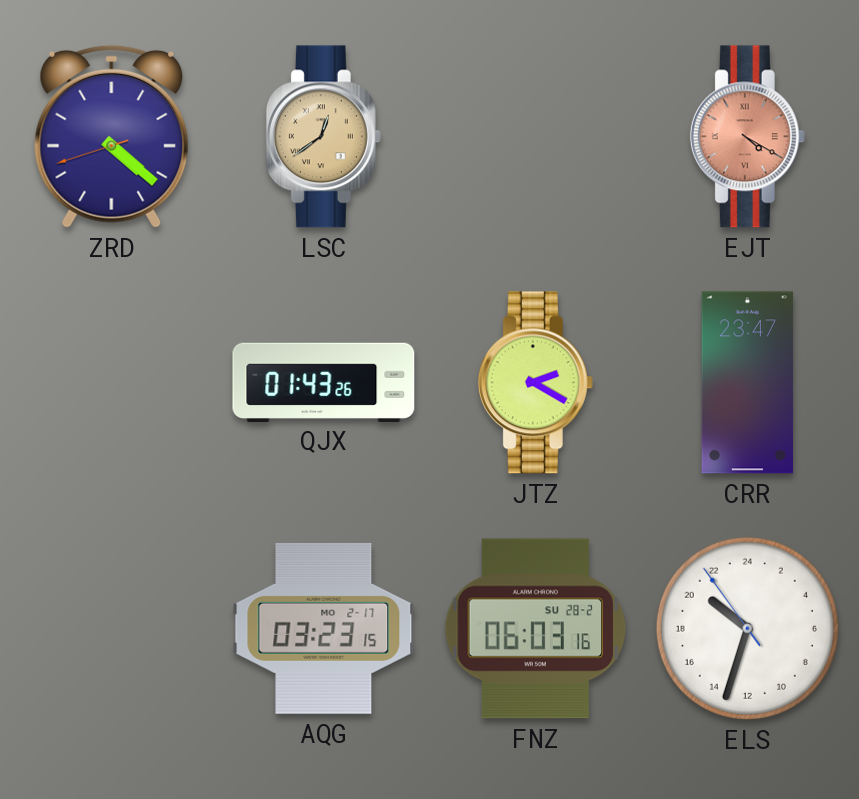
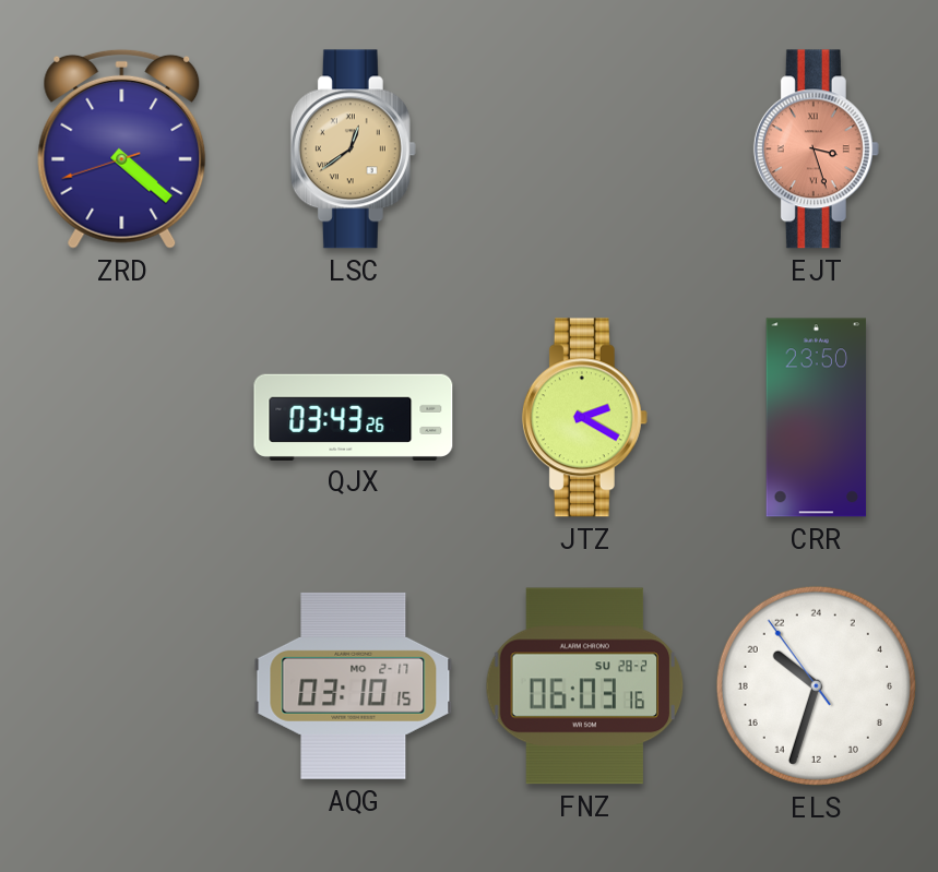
EJT: 4:20 -> 3:27
QJX: 01:43 -> 03:43
CRR: 23:47 -> 23:50
AQG: 03:23 -> 03:10
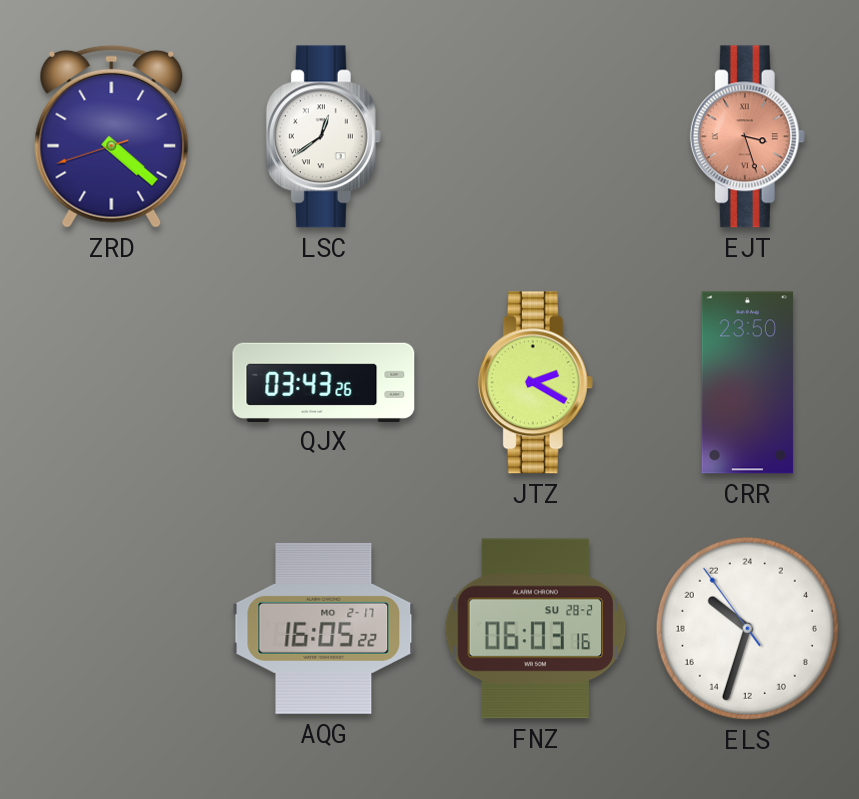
LSC dial: champagne -> white
AQG: 03:10 -> 16:05
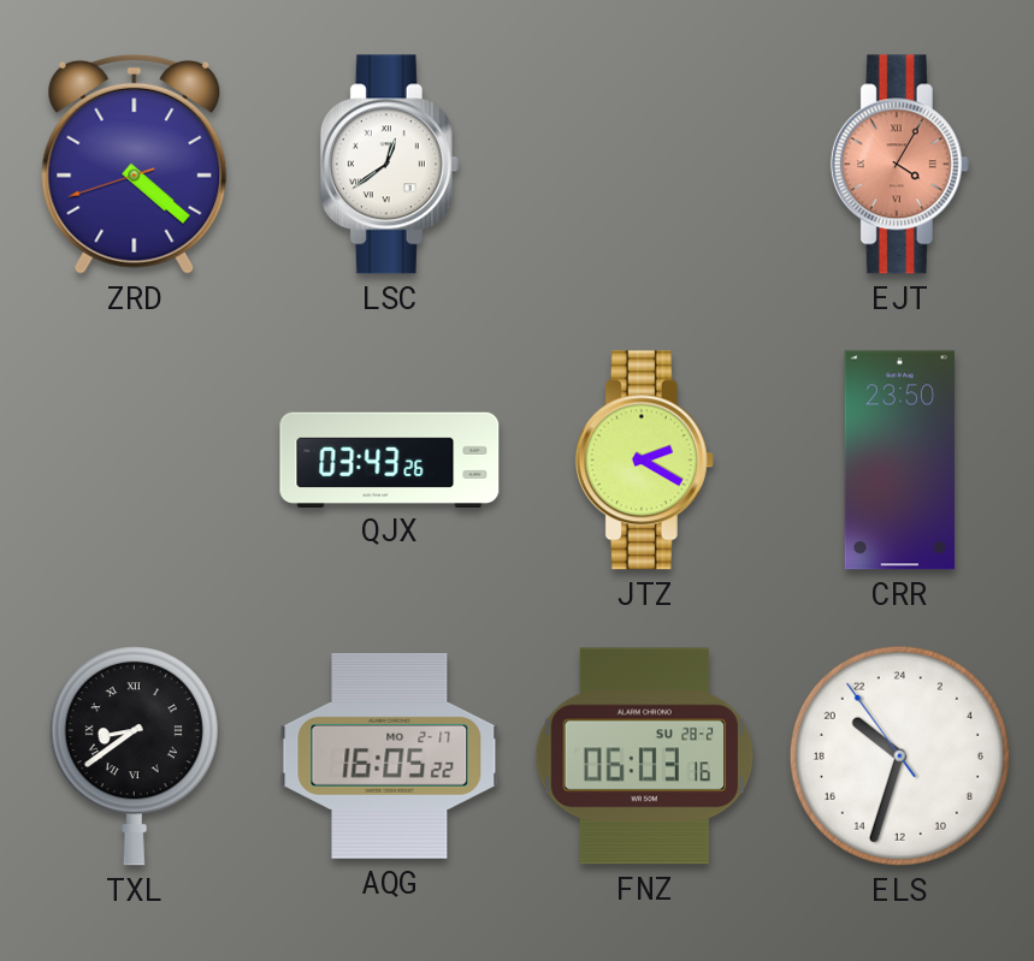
EJT: 3:27 -> 4:05
TXL: none -> 8:39
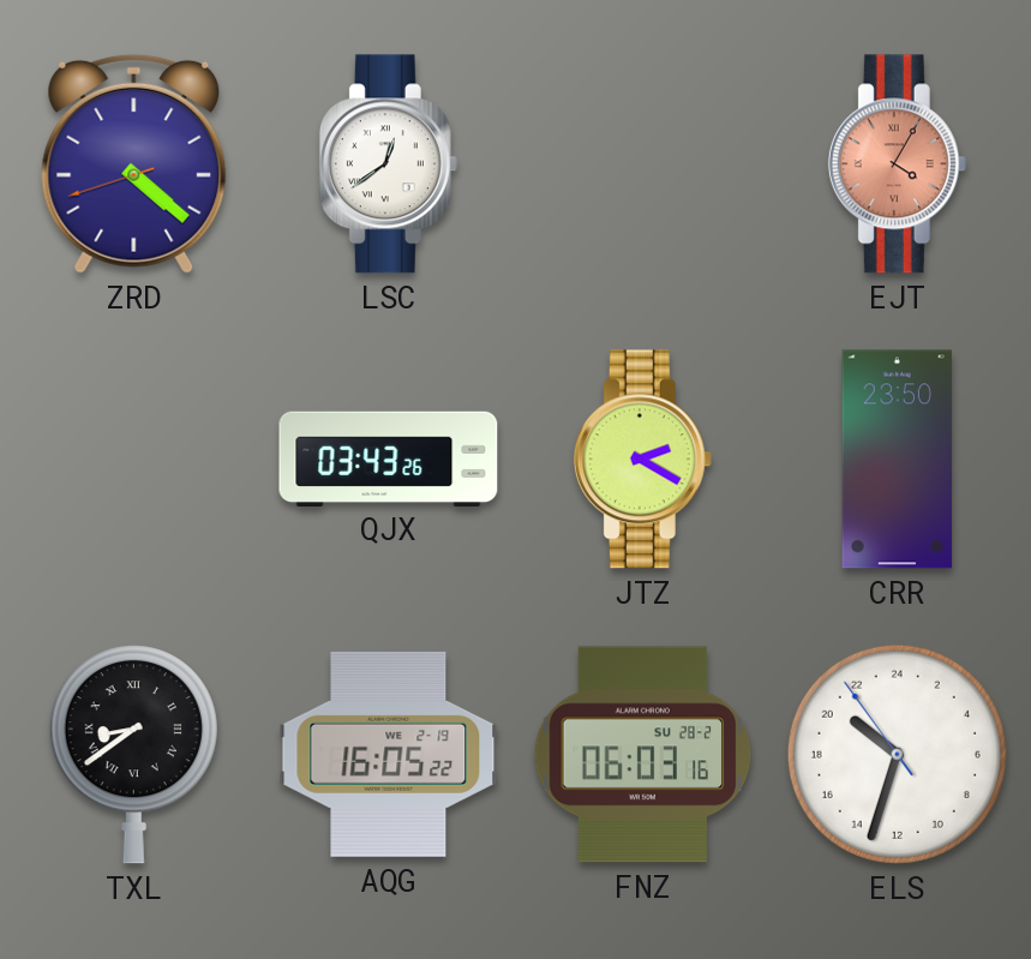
AQG date: MO 2-17 -> WE 2-19
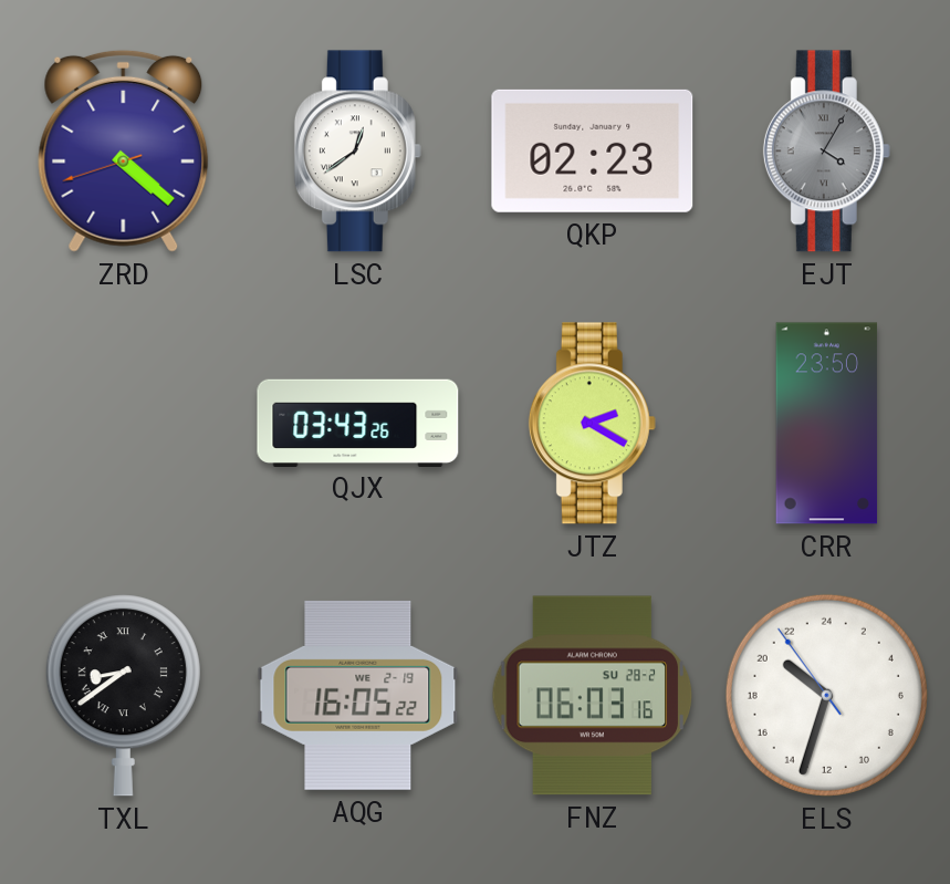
QKP: none -> 02:23
EJT dial: salmon -> grey
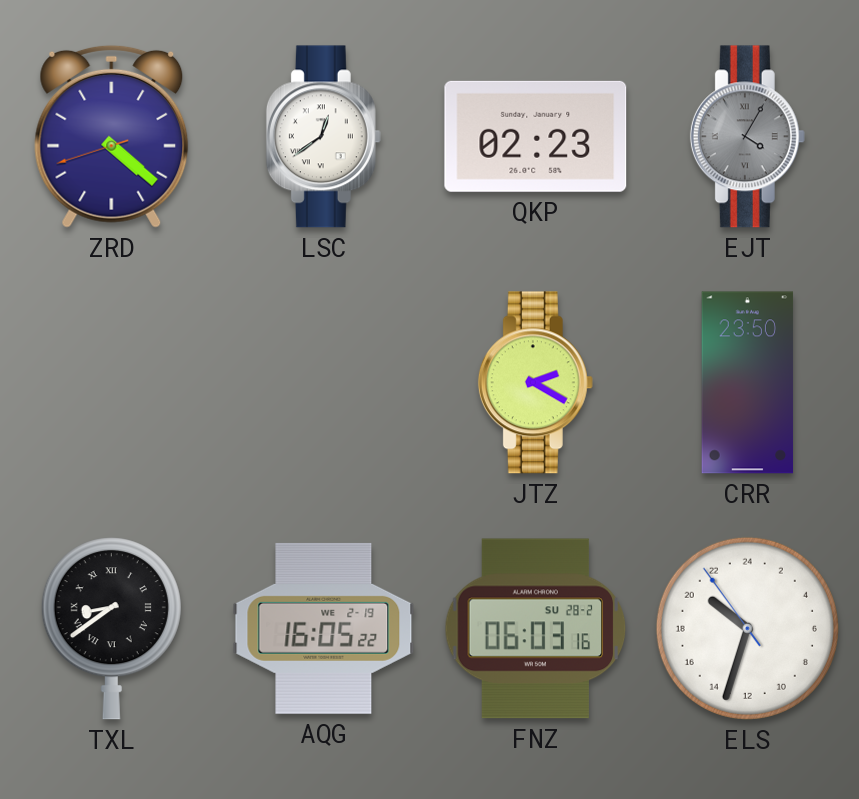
QJX: 03:43 -> none
